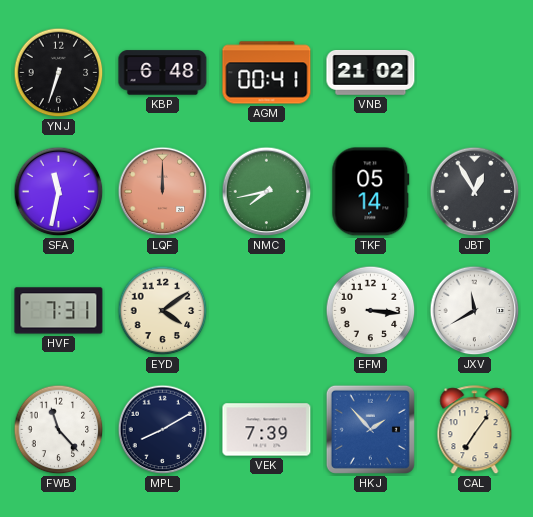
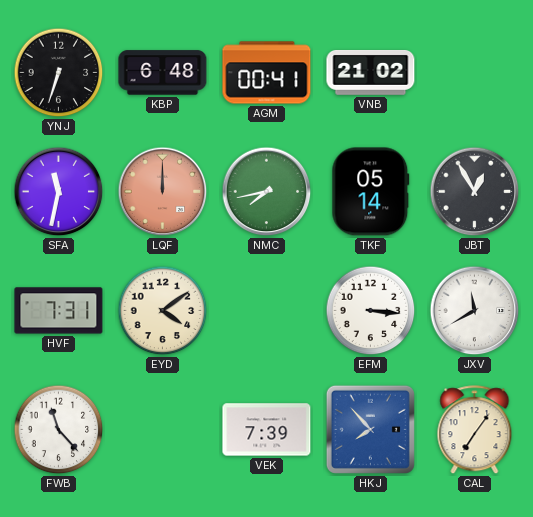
MPL: 8:10 -> none
HKJ: 1:53 -> 7:53
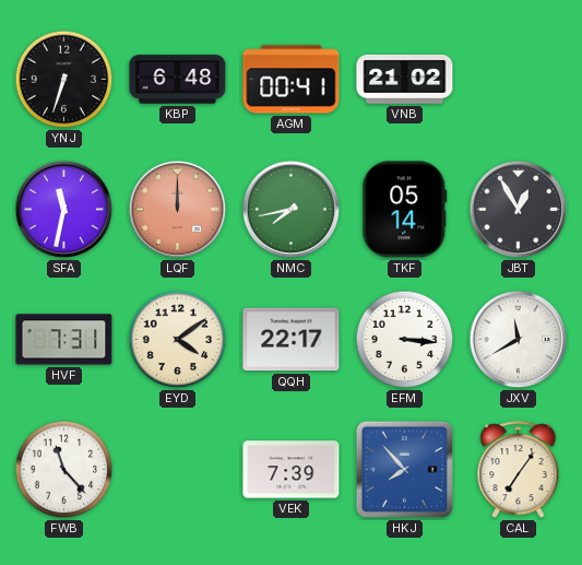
QQH: none -> 22:17
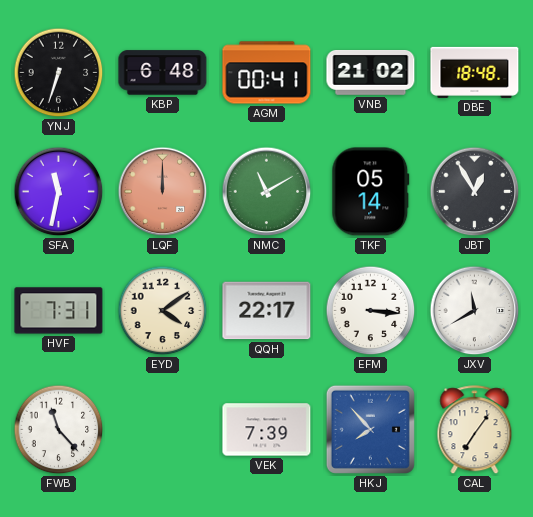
DBE: none -> 18:48
NMC: 7:43 -> 11:10
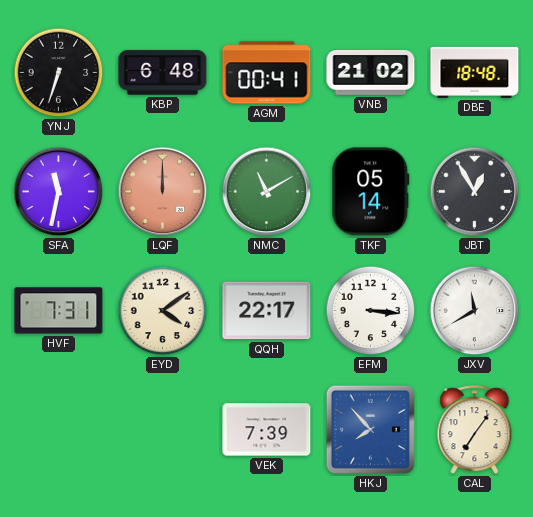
FWB: 11:23 -> none
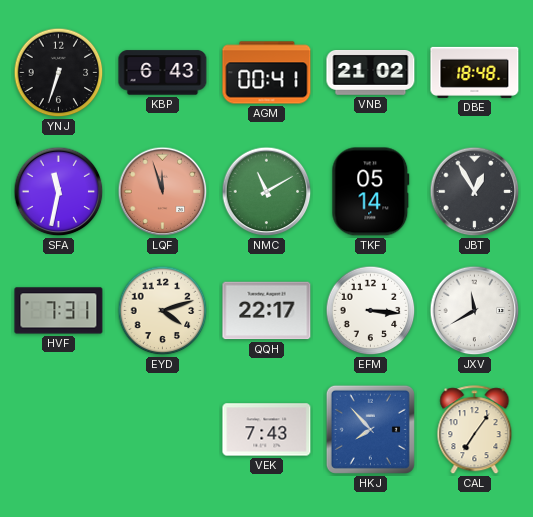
KBP: 6:48 -> 6:43
LQF: 12:00 -> 11:57
EYD: 4:09 -> 4:12
VEK: 7:39 -> 7:43
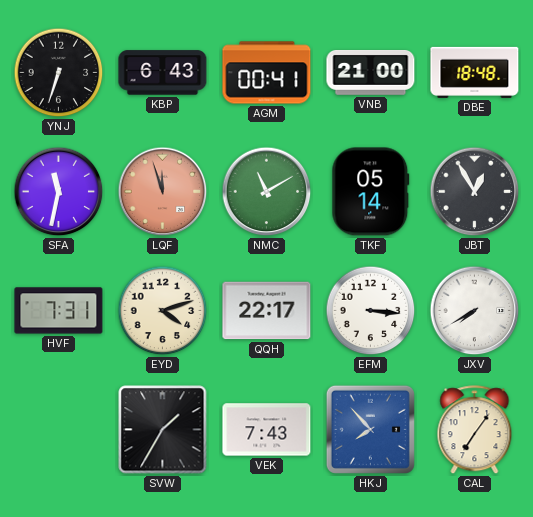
VNB: 21:02 -> 21:00
JXV: 11:40 -> 7:40
SVW: none -> 1:35
